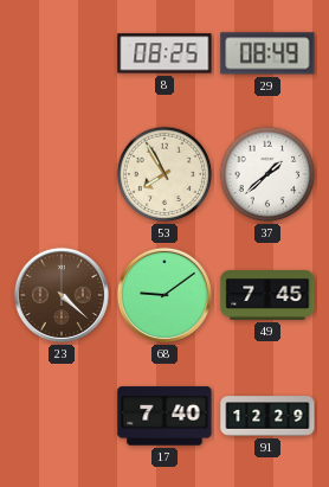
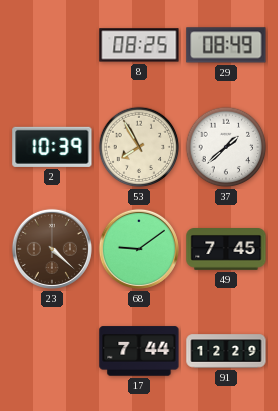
2: none -> 10:39
17: 7:40 -> 7:44
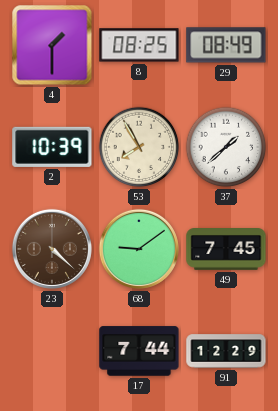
4: none -> 1:30
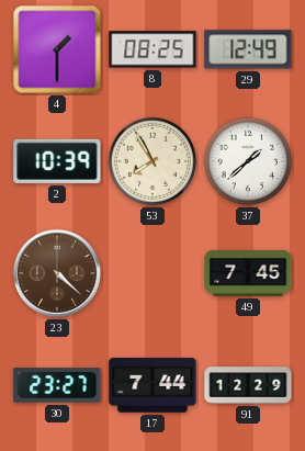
29: 08:49 -> 12:49
68: 9:09 -> none
30: none -> 23:27
